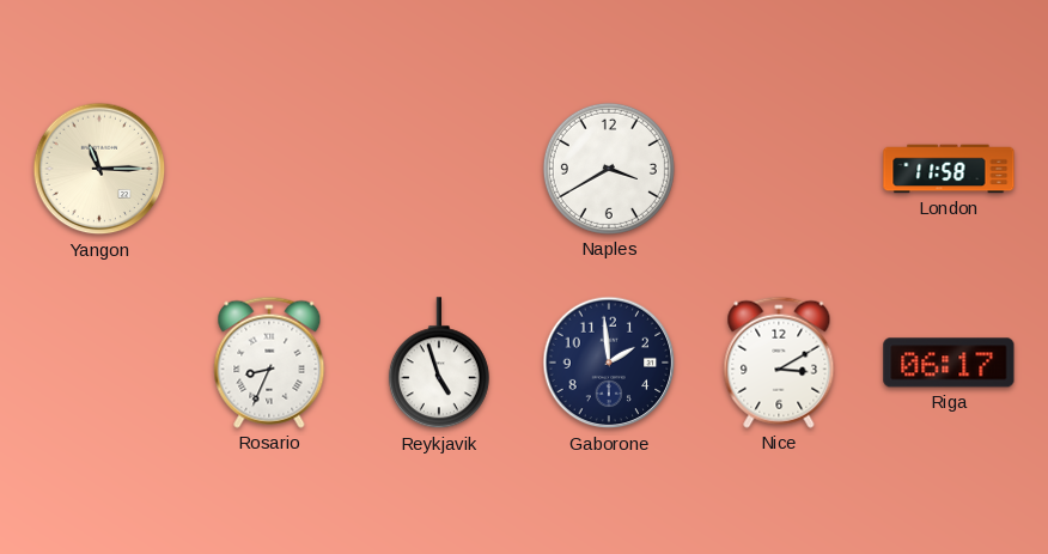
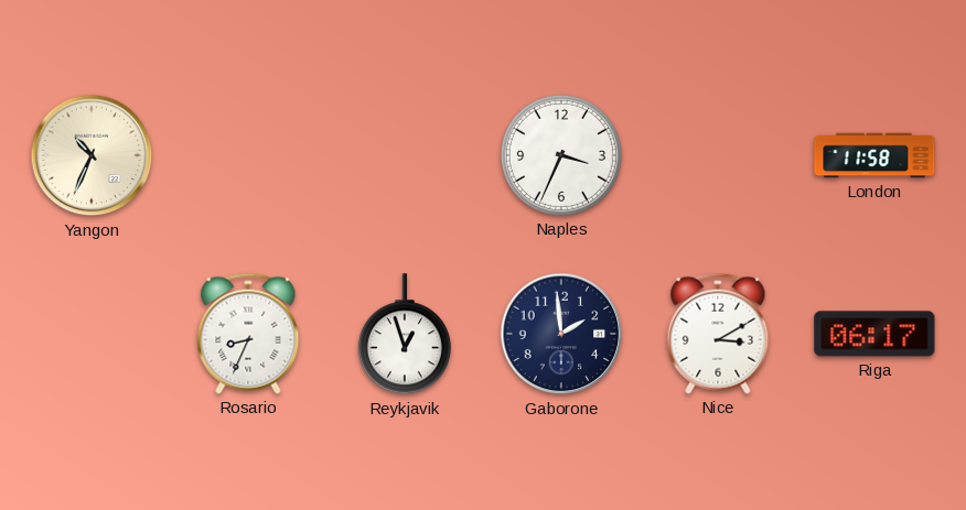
Yangon: 11:15 -> 10:34
Naples: 3:40 -> 3:34
Reykjavik: 4:57 -> 12:57
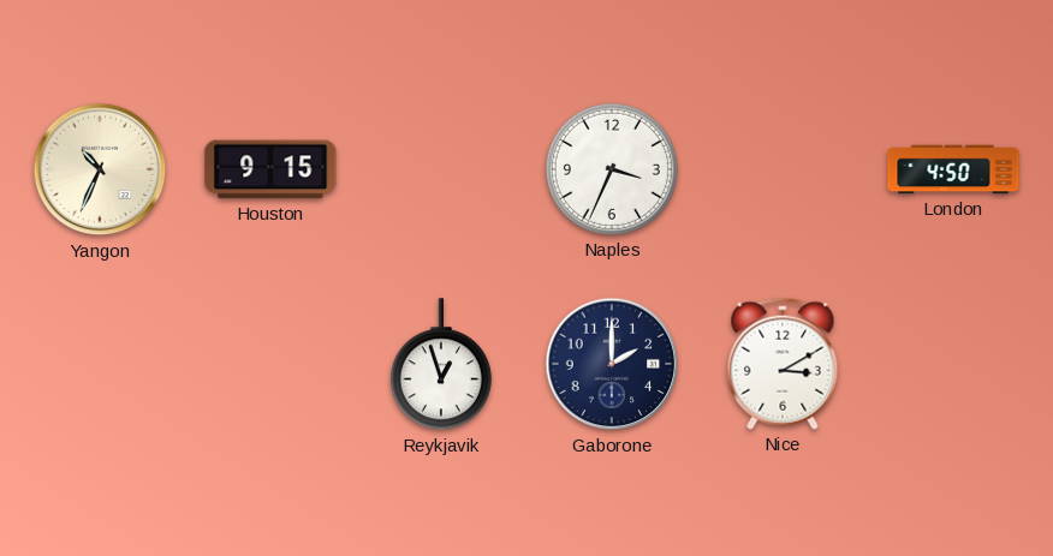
Houston: none -> 9:15
London: 11:58 -> 4:50
Rosario: 8:34 -> none
Gaborone: 1:59 -> 2:00
Riga: 06:17 -> none
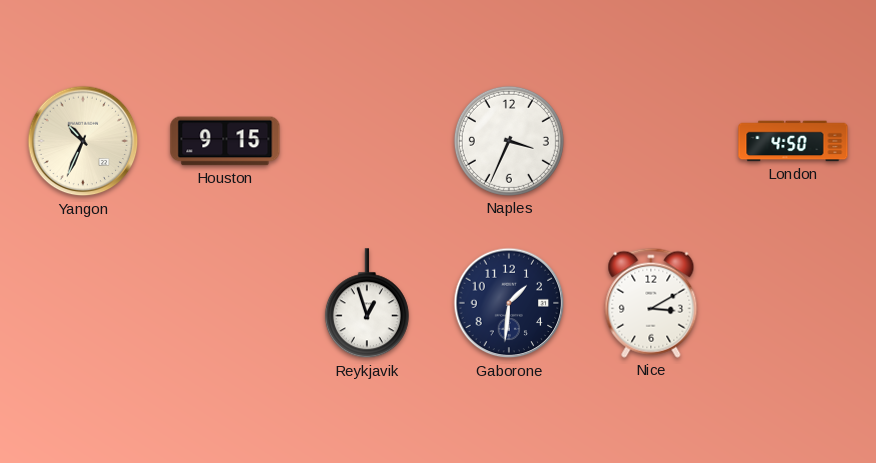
Gaborone: 2:00 -> 1:31
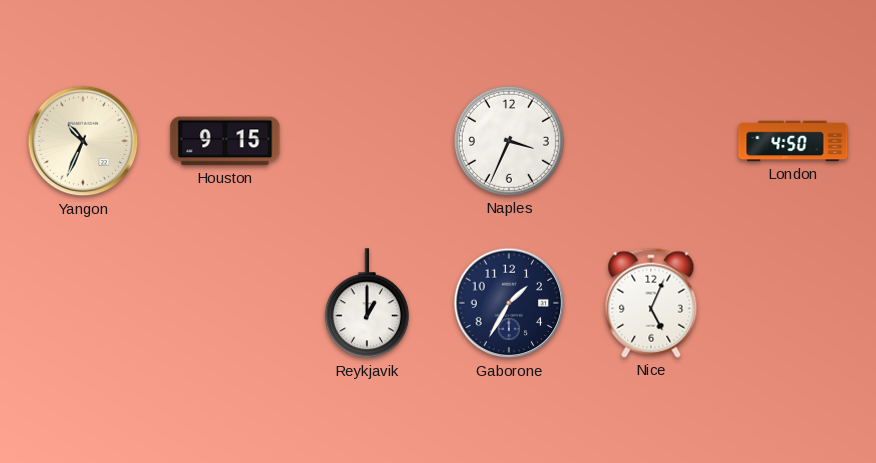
Reykjavik: 12:57 -> 1:00
Gaborone: 1:31 -> 1:35
Nice: 3:10 -> 5:04
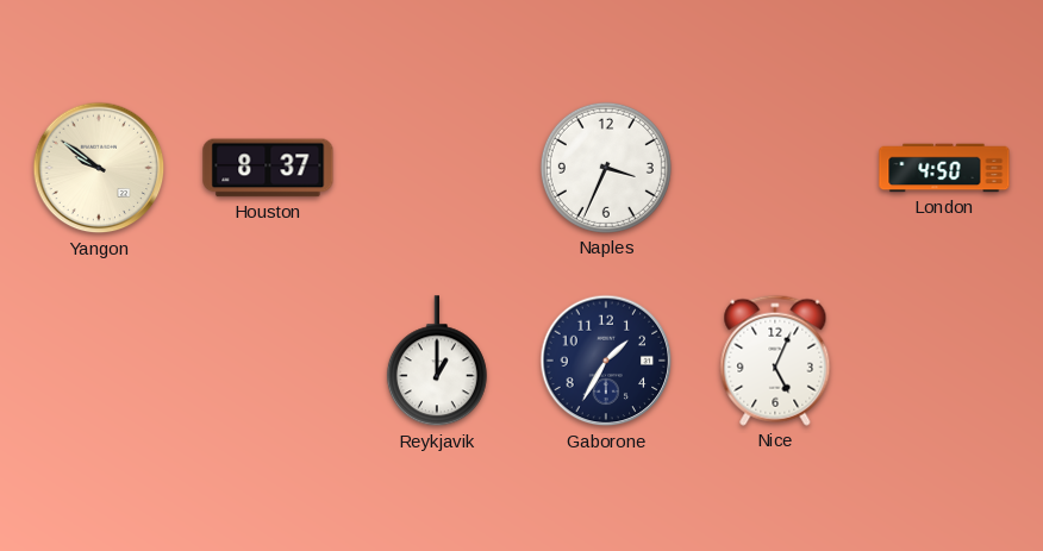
Yangon: 10:34 -> 9:51
Houston: 9:15 -> 8:37
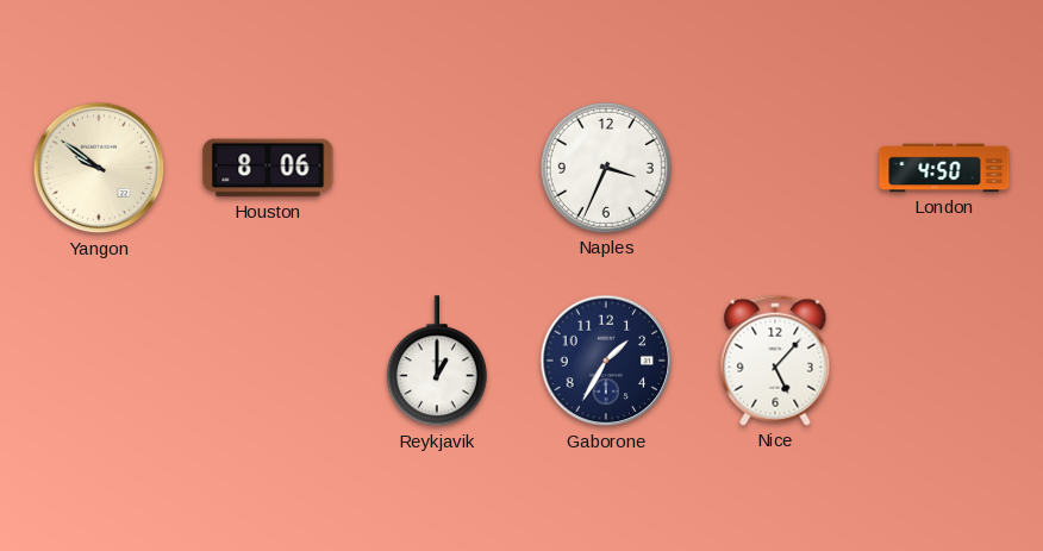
Houston: 8:37 -> 8:06
Nice: 5:04 -> 5:07
